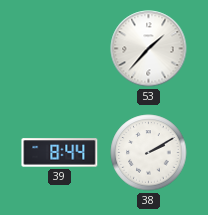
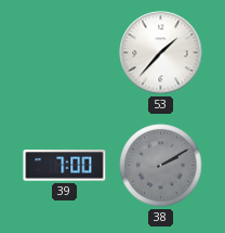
39: 8:44 -> 7:00
38 dial: white -> grey
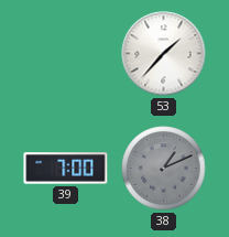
38: 2:10 -> 1:11
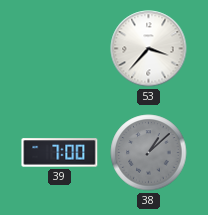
53: 1:37 -> 3:37
38: 1:11 -> 1:08
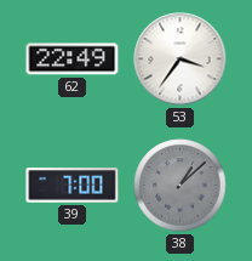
62: none -> 22:49
53: 3:37 -> 3:36
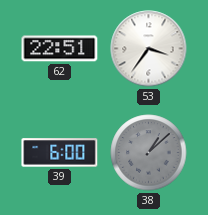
62: 22:49 -> 22:51
39: 7:00 -> 6:00
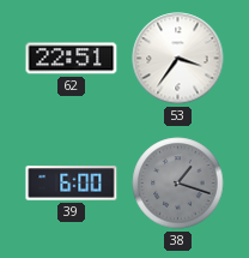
38: 1:08 -> 1:18
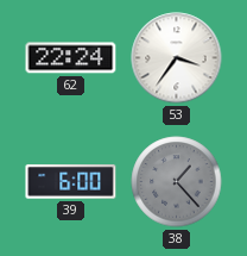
62: 22:51 -> 22:24
38: 1:18 -> 1:23
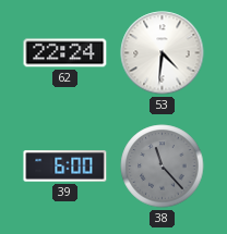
53: 3:36 -> 4:31
38: 1:23 -> 11:23
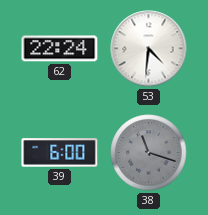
38: 11:23 -> 11:18
